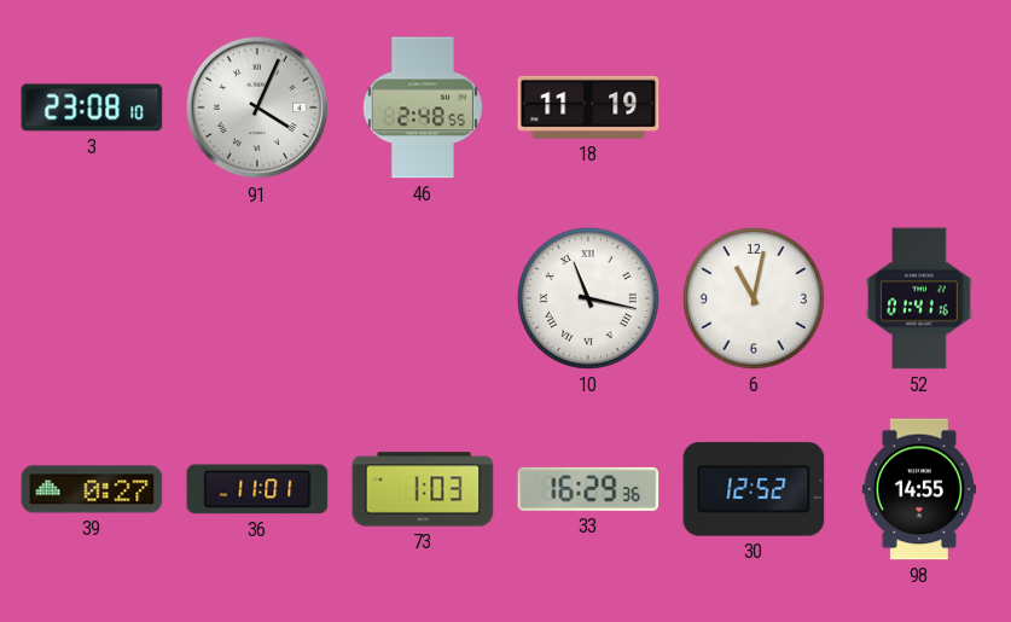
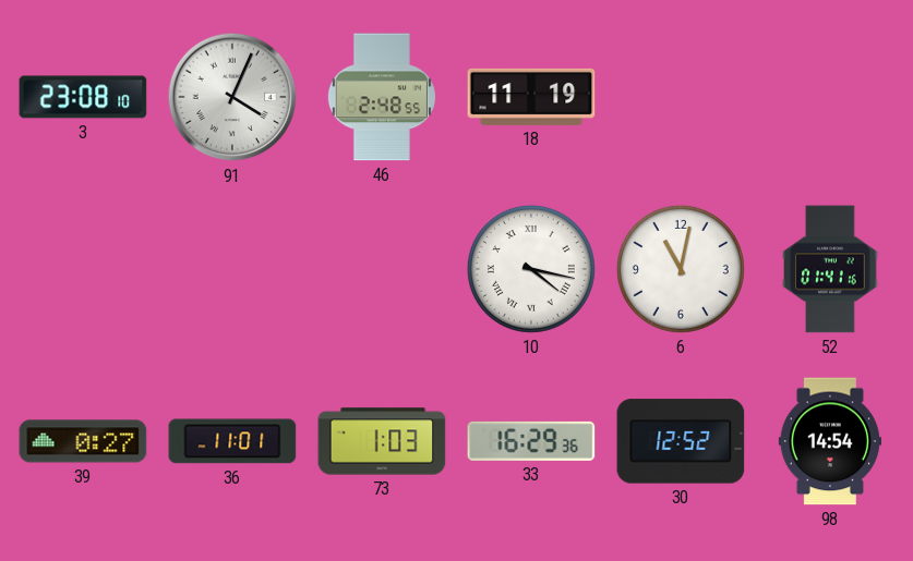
10: 11:17 -> 4:17
98: 14:55 -> 14:54
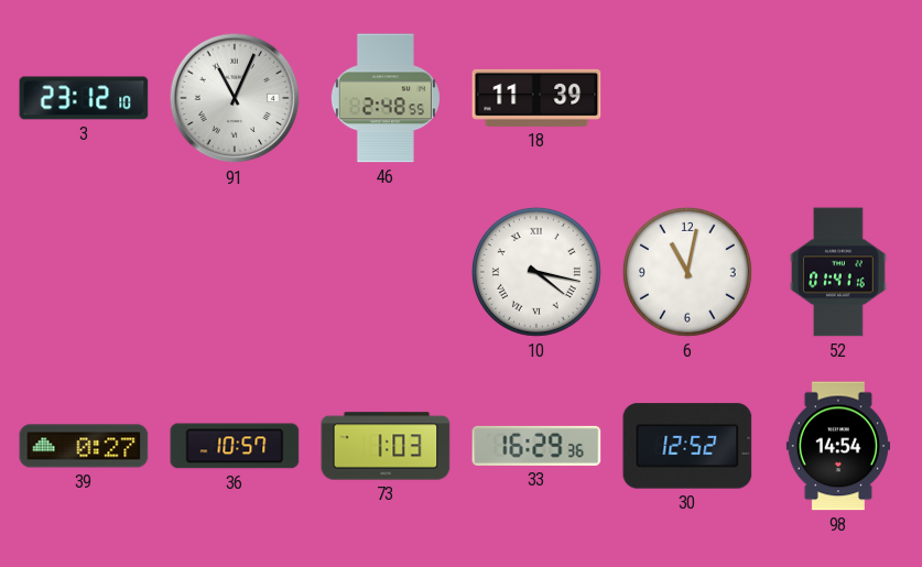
3: 23:08 -> 23:12
91: 4:04 -> 11:04
18: 11:19 -> 11:39
36: 11:01 -> 10:57
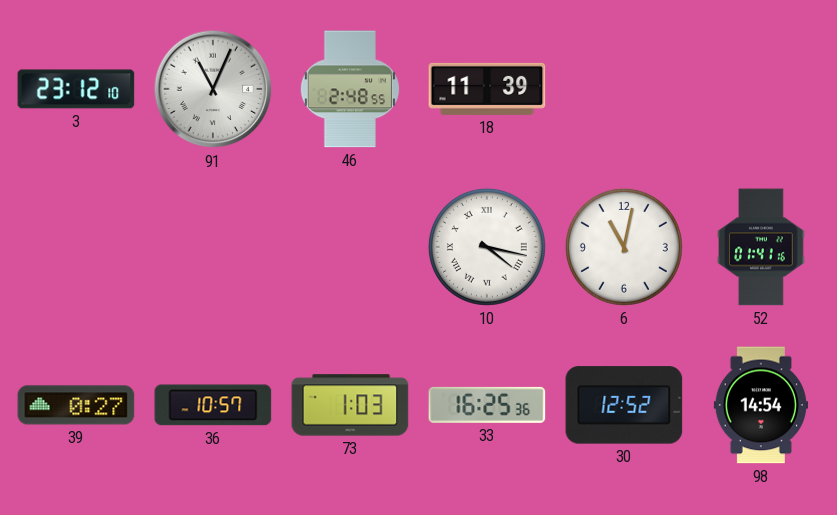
33: 16:29 -> 16:25
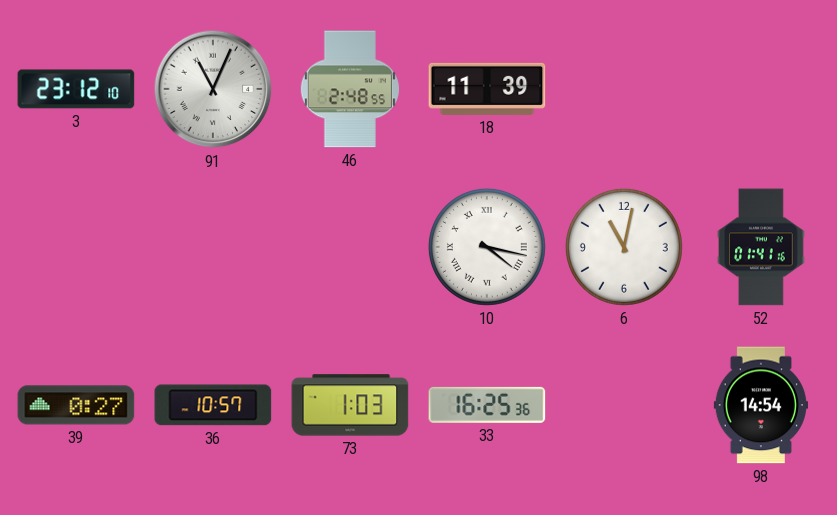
30: 12:52 -> none
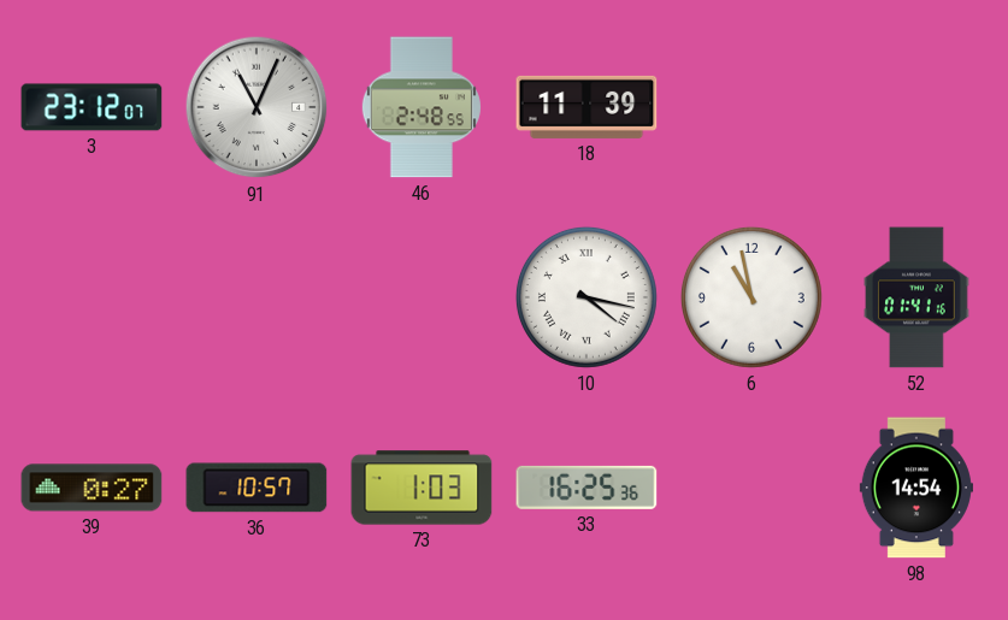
3: 23:12:10 -> 23:12:07
6: 11:02 -> 10:58
